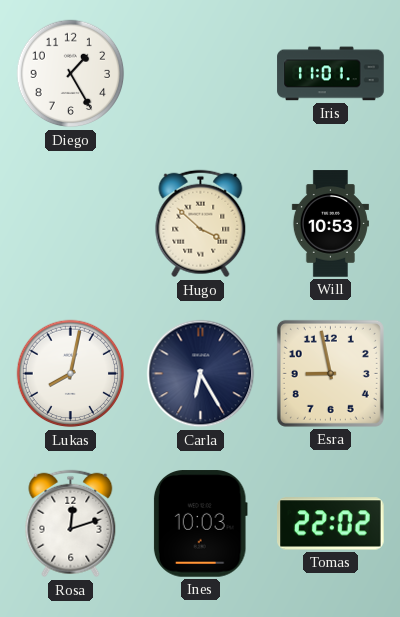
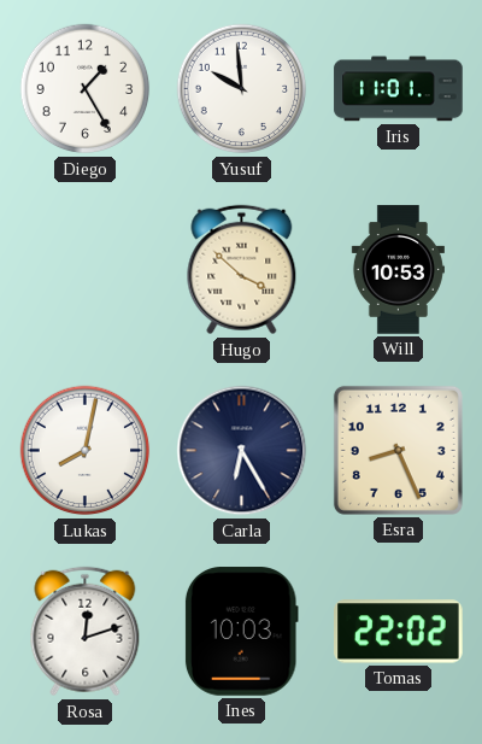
Yusuf: none -> 9:59
Esra: 8:58 -> 8:26
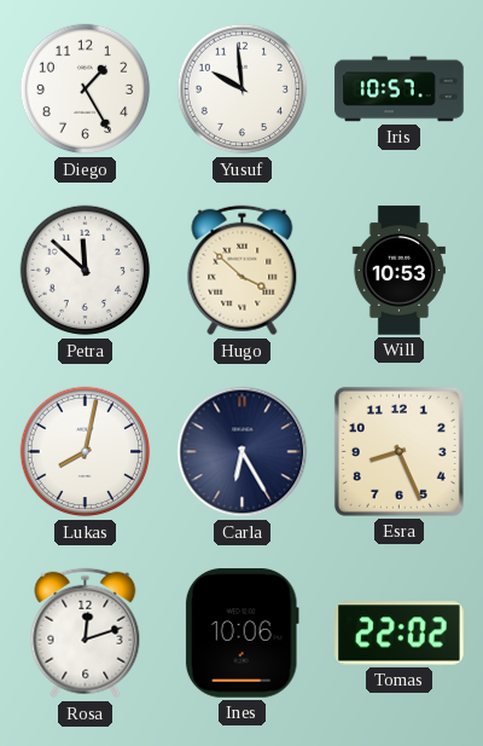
Iris: 11:01 -> 10:57
Petra: none -> 11:52
Ines: 10:03 -> 10:06
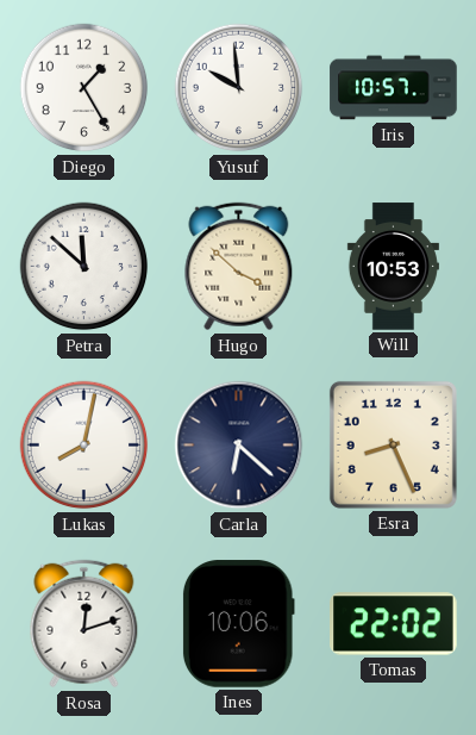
Carla: 6:25 -> 6:22
